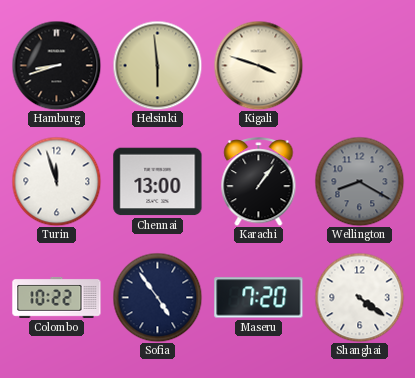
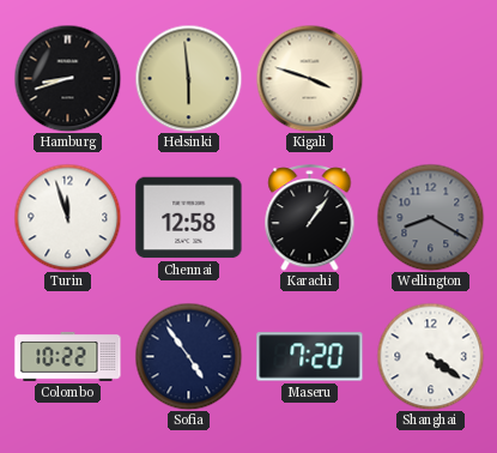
Chennai: 13:00 -> 12:58
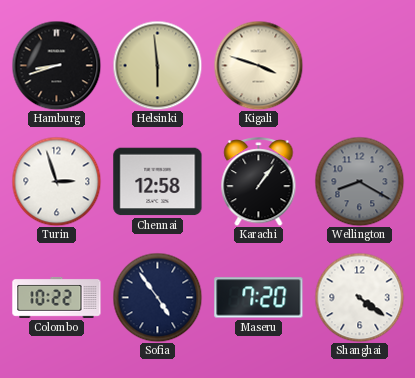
Turin: 11:57 -> 2:57
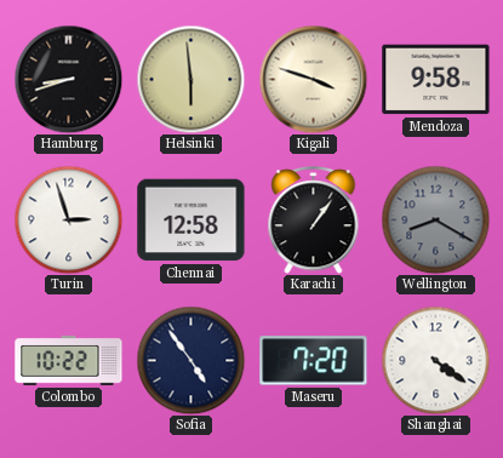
Mendoza: none -> 9:58
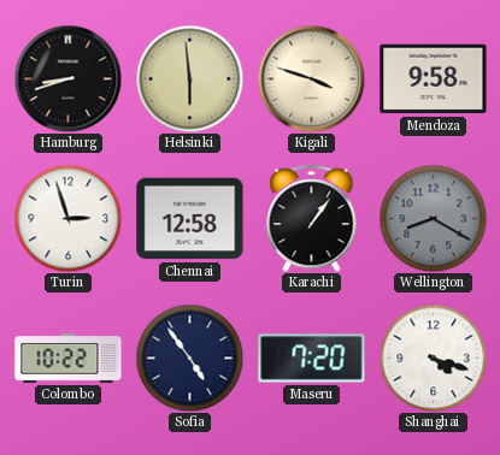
Shanghai: 4:21 -> 4:18
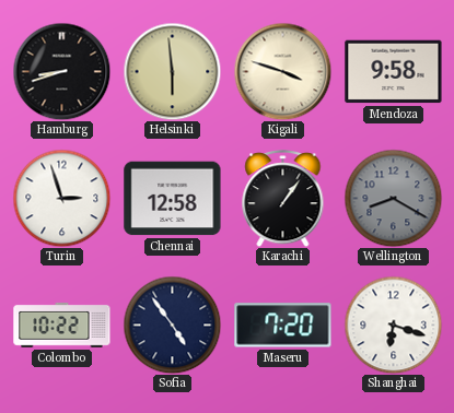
Shanghai: 4:18 -> 6:18
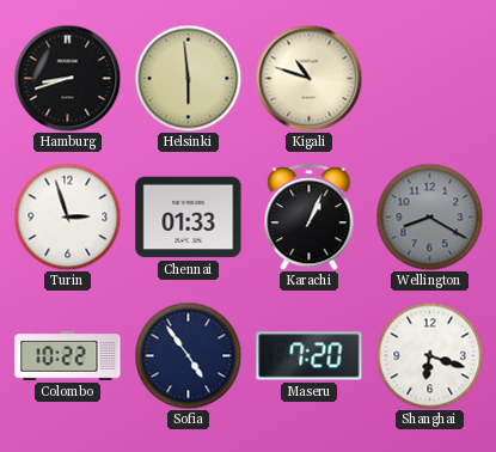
Kigali: 3:48 -> 10:48
Mendoza: 9:58 -> none
Chennai: 12:58 -> 01:33
Karachi: 1:06 -> 1:04
